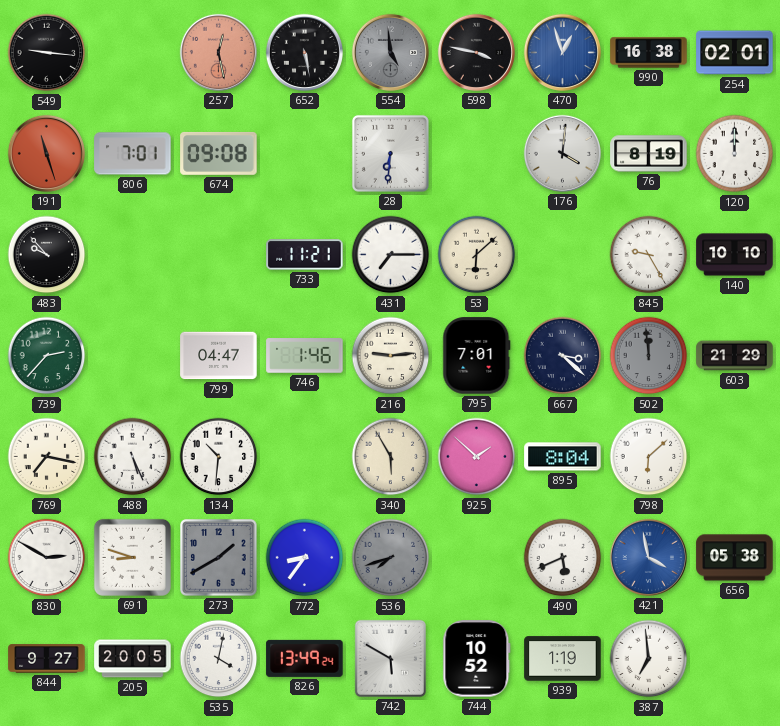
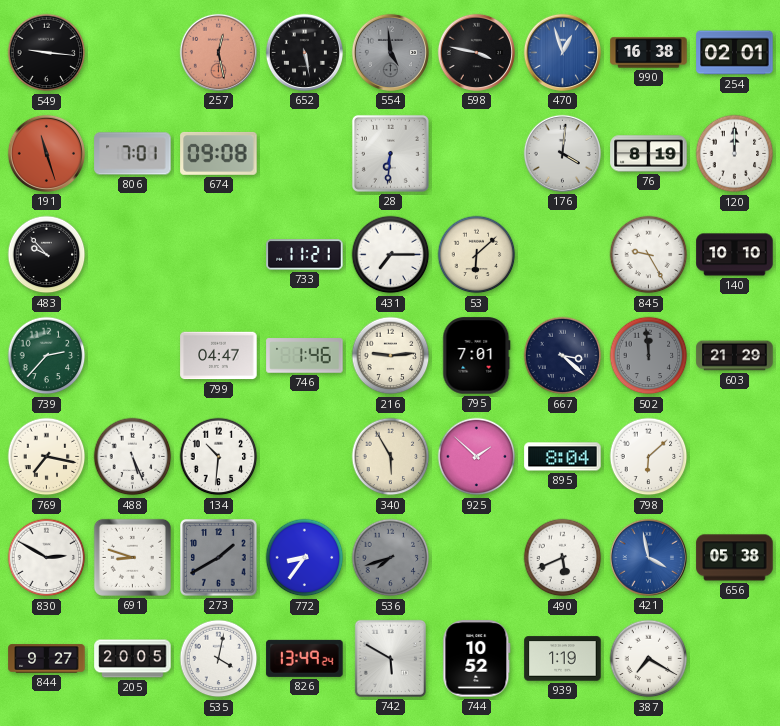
387: 6:59 -> 7:20
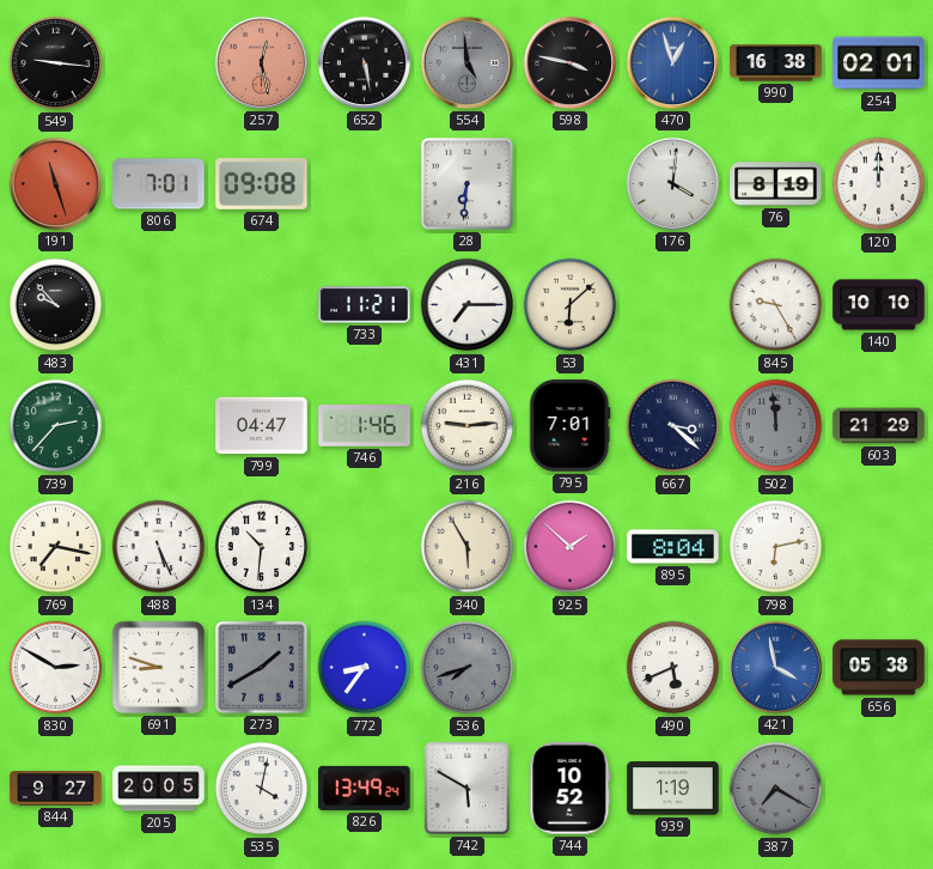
798: 6:08 -> 6:13
387 dial: white -> grey
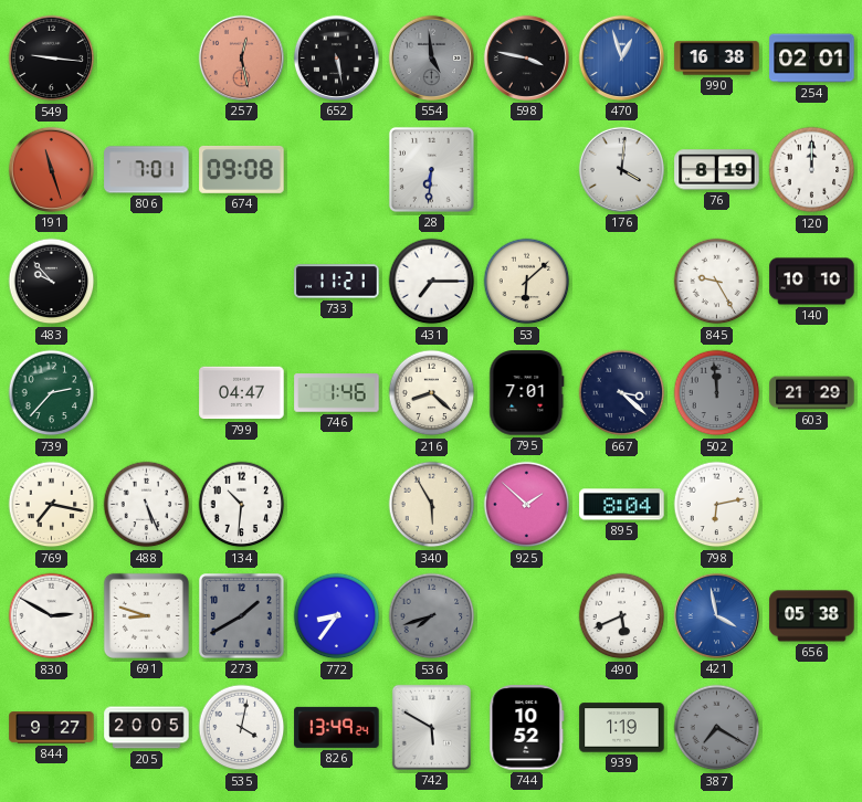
216: 9:14 -> 8:22
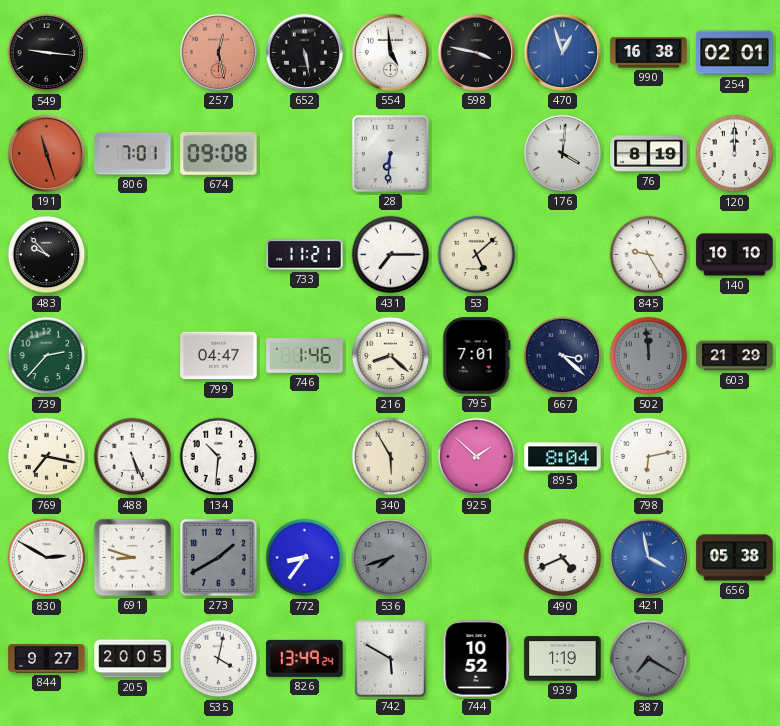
554 dial: grey -> white
53: 6:08 -> 5:08
490: 5:41 -> 4:41
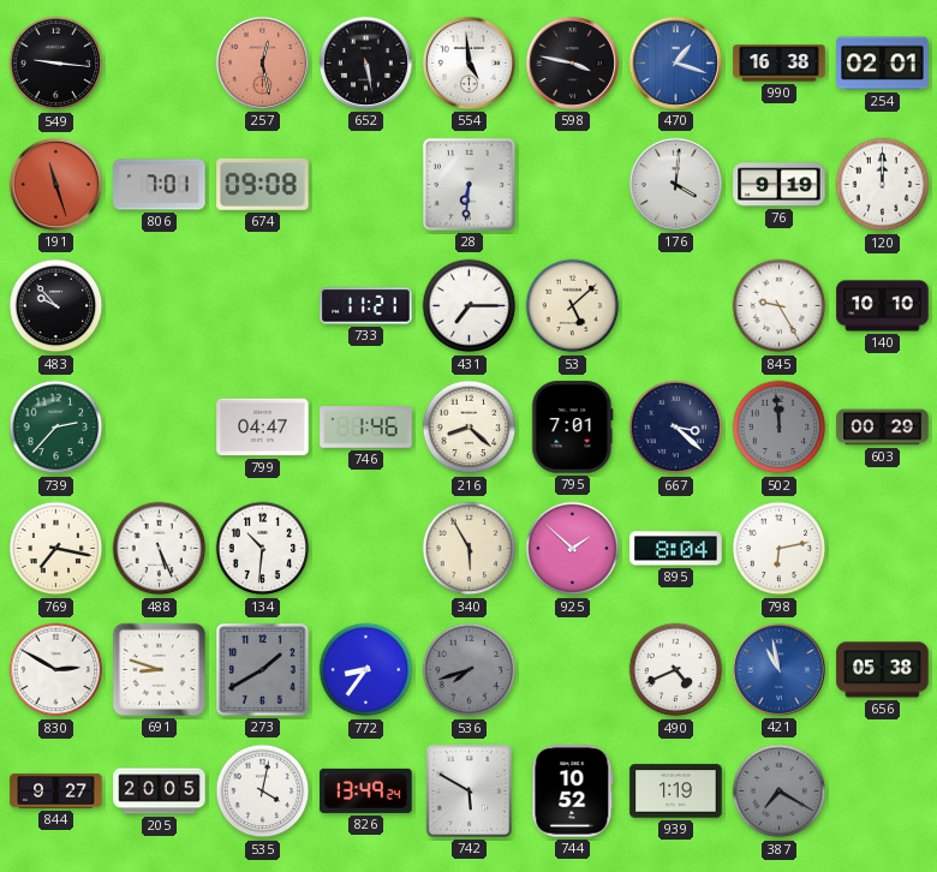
470: 12:57 -> 1:18
76: 8:19 -> 9:19
603: 21:29 -> 00:29
421: 3:58 -> 10:58
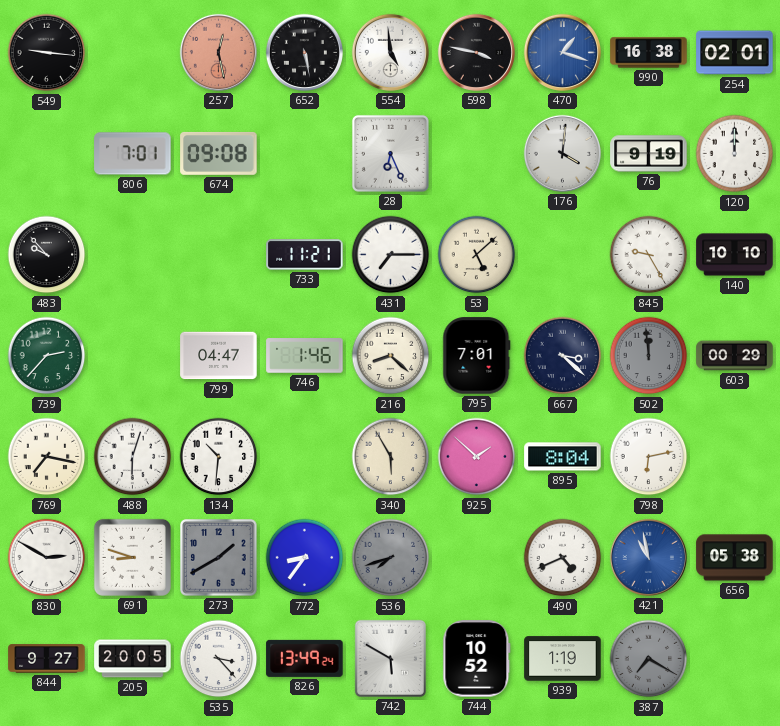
191: 11:27 -> none
28: 6:31 -> 6:26
488: 5:26 -> 6:03
535: 4:02 -> 3:23
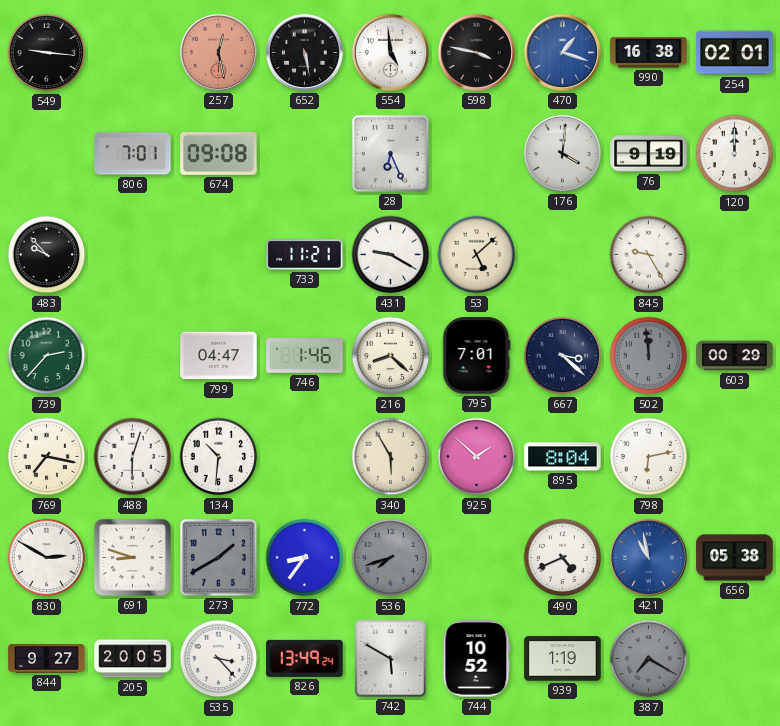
431: 7:15 -> 9:20
140: 10:10 -> none
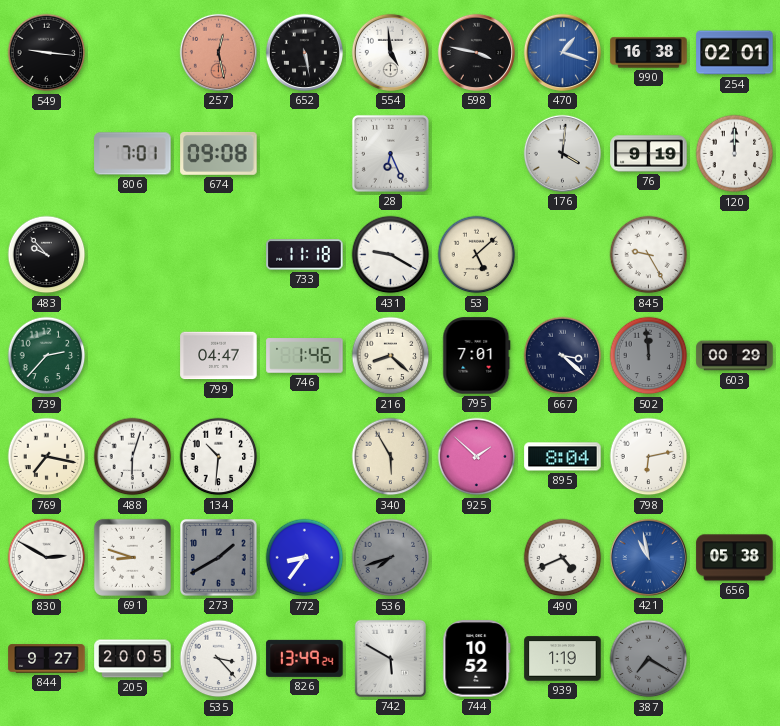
733: 11:21 -> 11:18
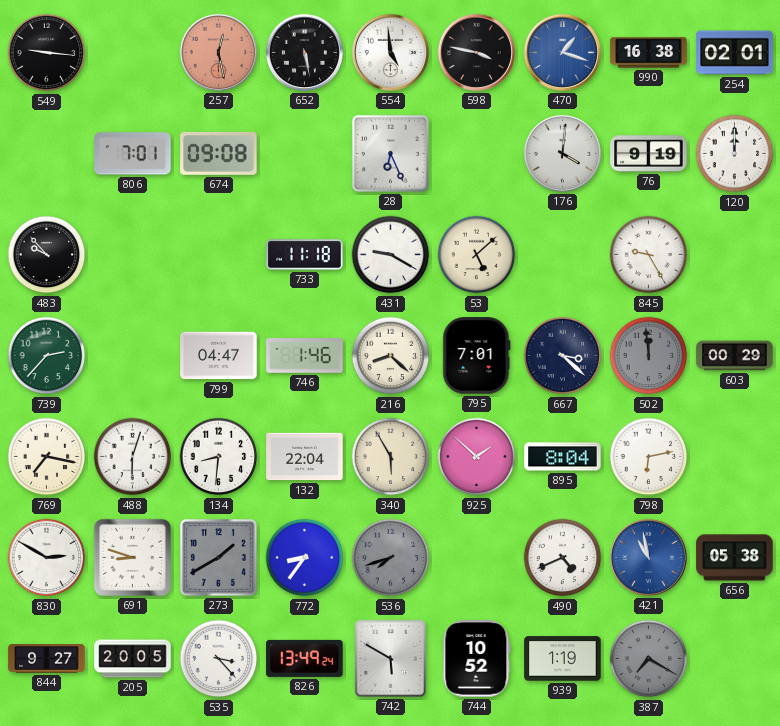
134: 10:31 -> 8:31
132: none -> 22:04
